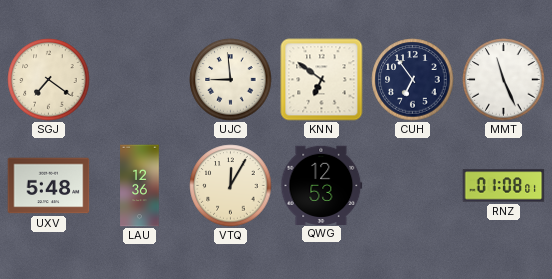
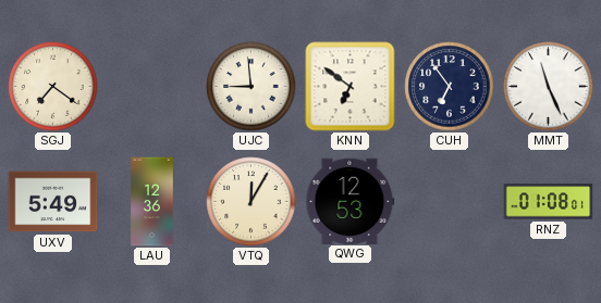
UXV: 5:48 -> 5:49
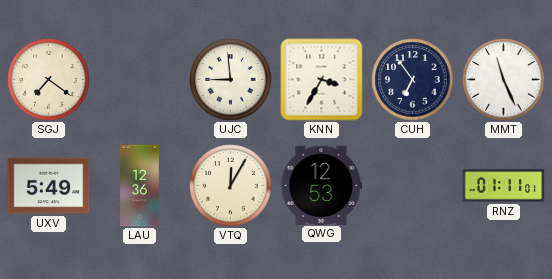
KNN: 6:51 -> 3:35
RNZ: 01:08 -> 01:11
